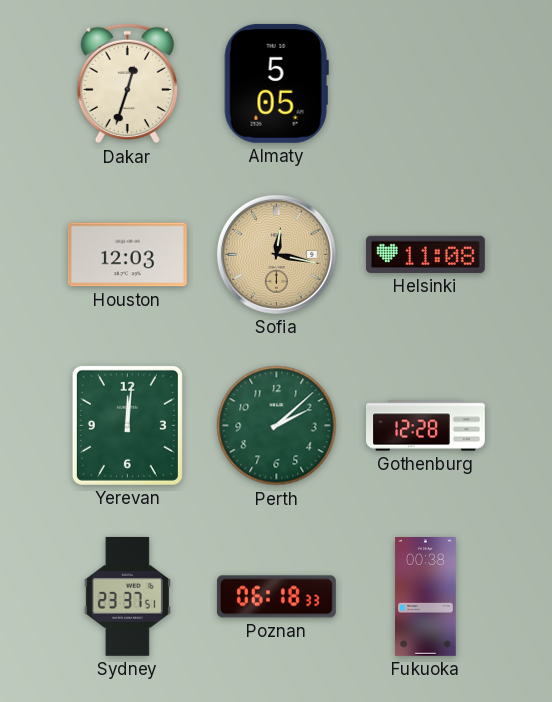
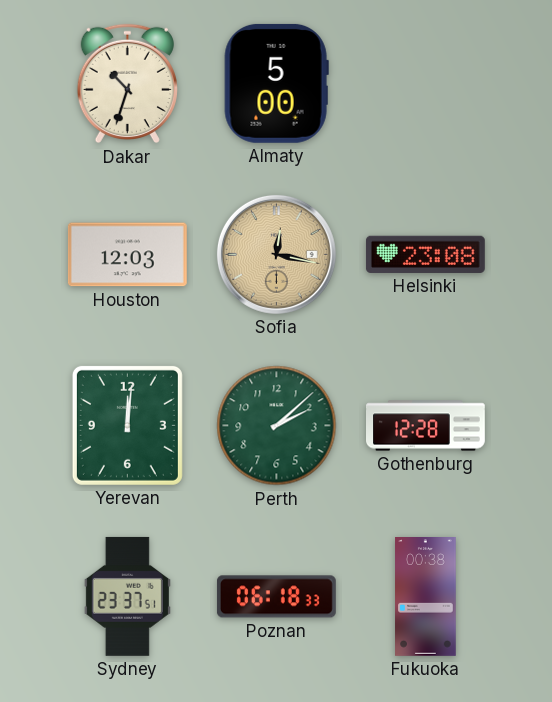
Dakar: 12:33 -> 10:33
Almaty: 5:05 -> 5:00
Helsinki: 11:08 -> 23:08
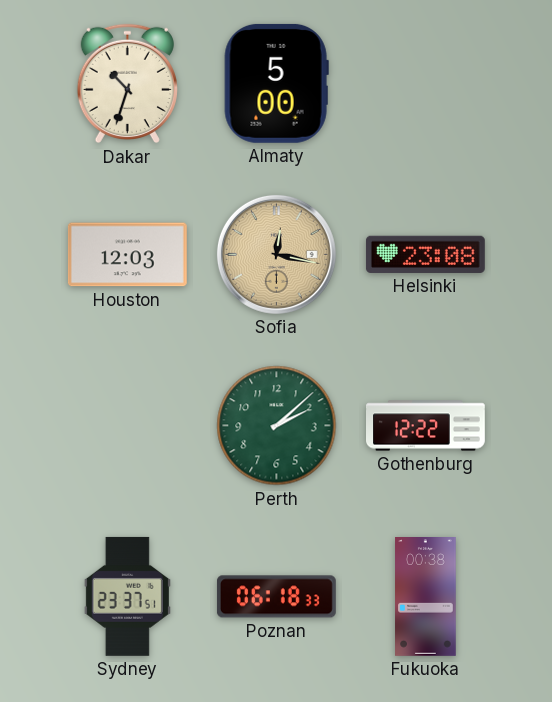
Yerevan: 12:01 -> none
Gothenburg: 12:28 -> 12:22
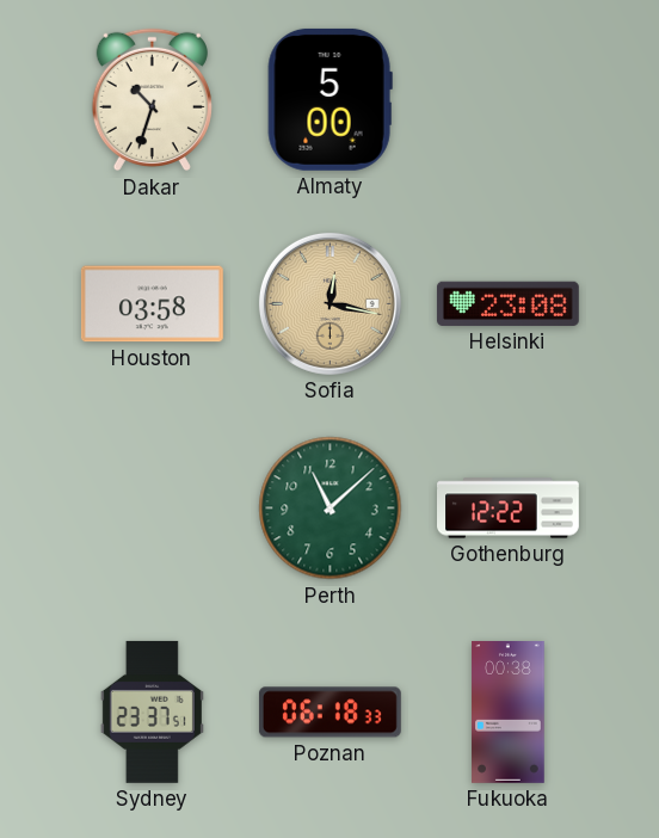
Houston: 12:03 -> 03:58
Perth: 2:08 -> 11:08
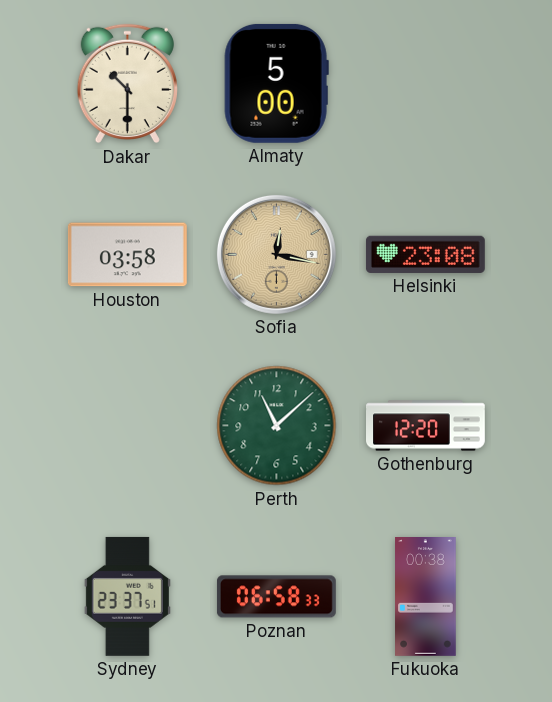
Dakar: 10:33 -> 10:30
Gothenburg: 12:22 -> 12:20
Poznan: 06:18 -> 06:58
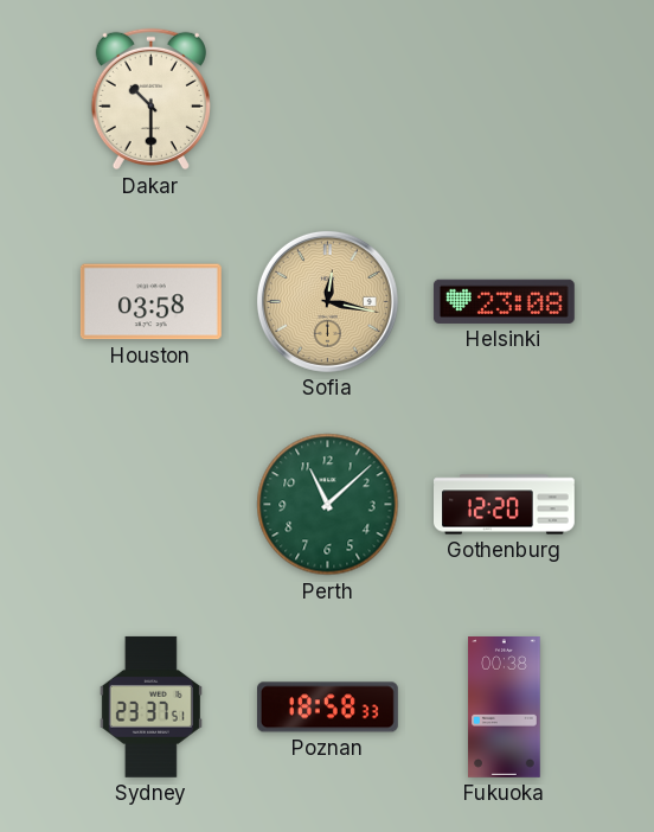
Almaty: 5:00 -> none
Poznan: 06:58 -> 18:58
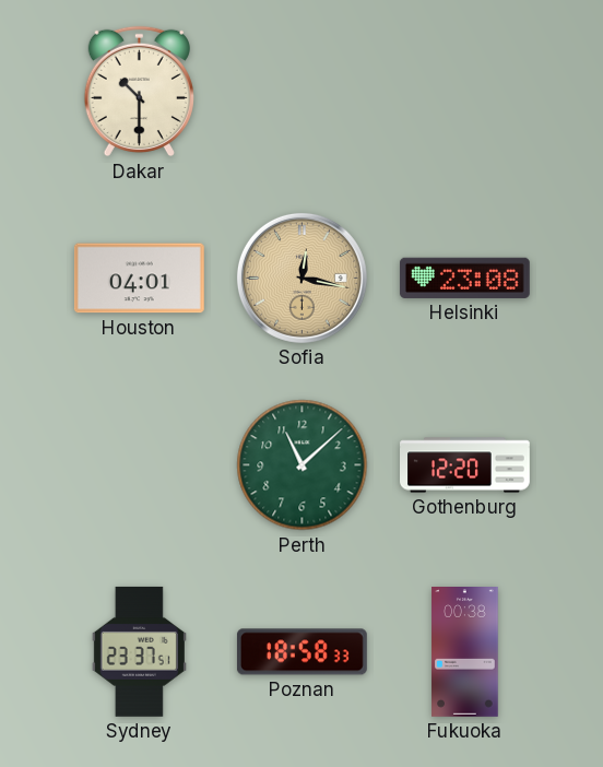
Houston: 03:58 -> 04:01
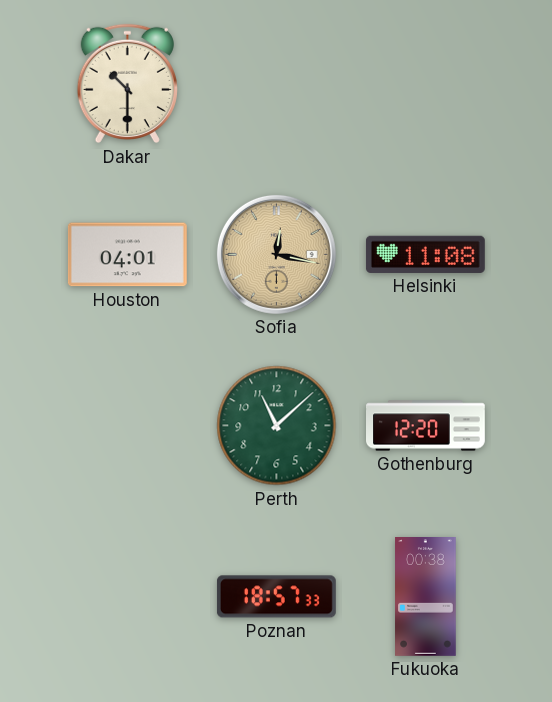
Helsinki: 23:08 -> 11:08
Sydney: 23:37 -> none
Poznan: 18:58 -> 18:57
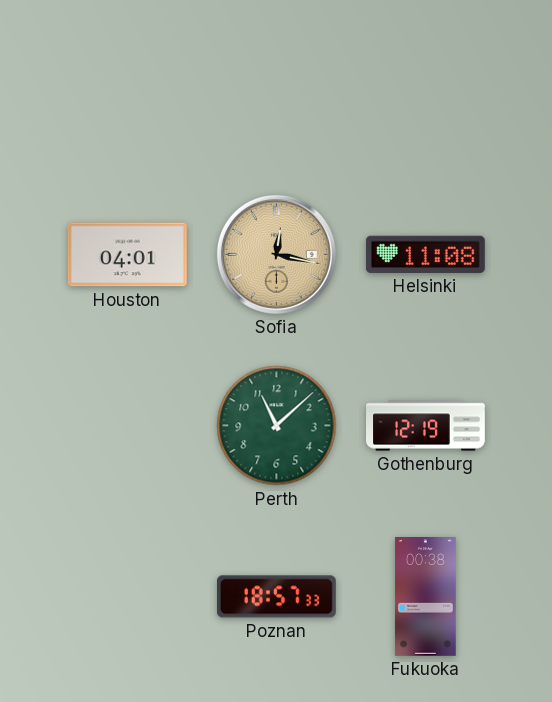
Dakar: 10:30 -> none
Gothenburg: 12:20 -> 12:19
